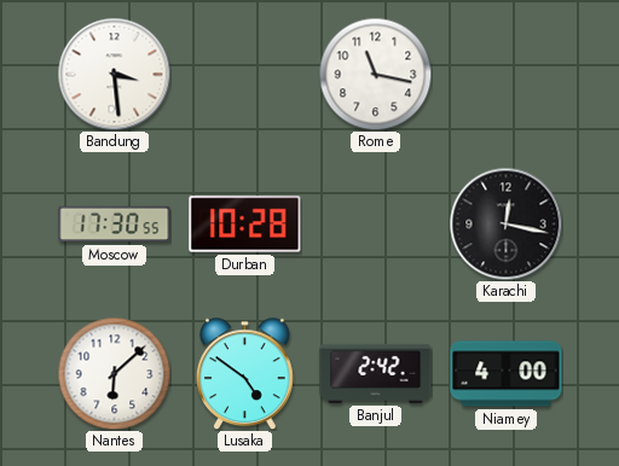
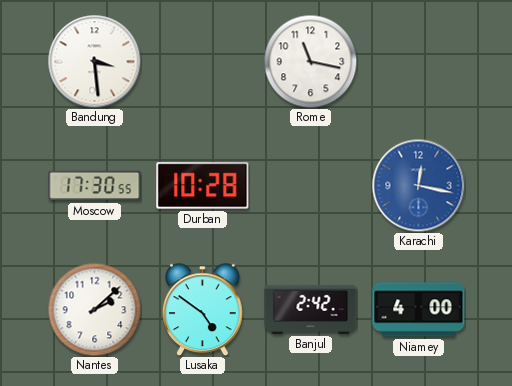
Karachi dial: black -> blue
Nantes: 6:08 -> 2:08
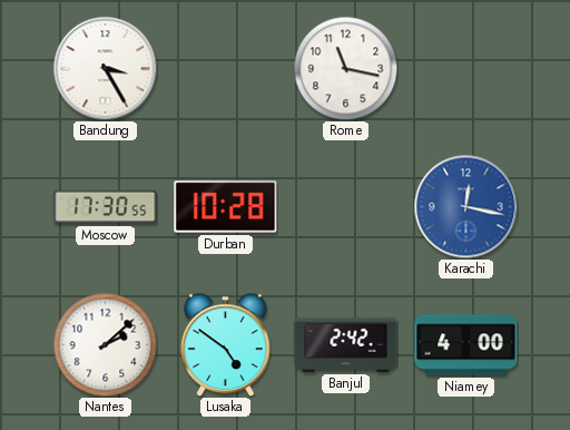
Bandung: 3:29 -> 3:25
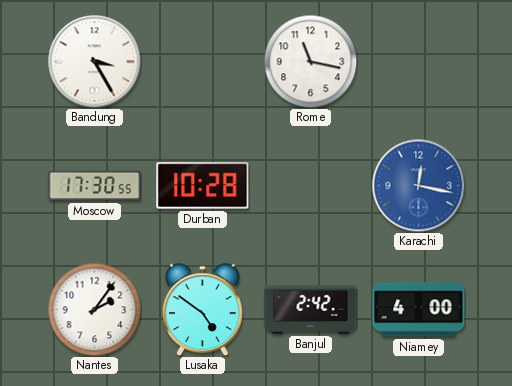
Nantes: 2:08 -> 2:06
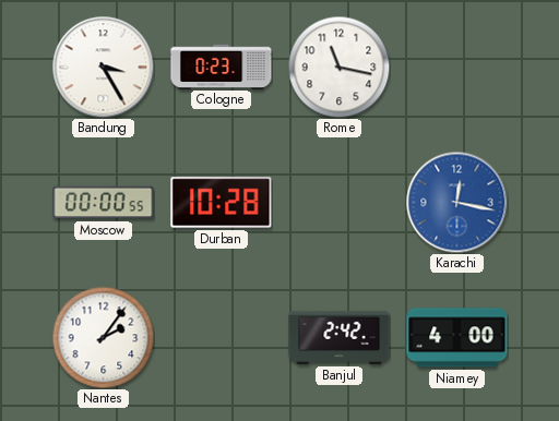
Cologne: none -> 0:23
Moscow: 17:30 -> 00:00
Lusaka: 4:51 -> none
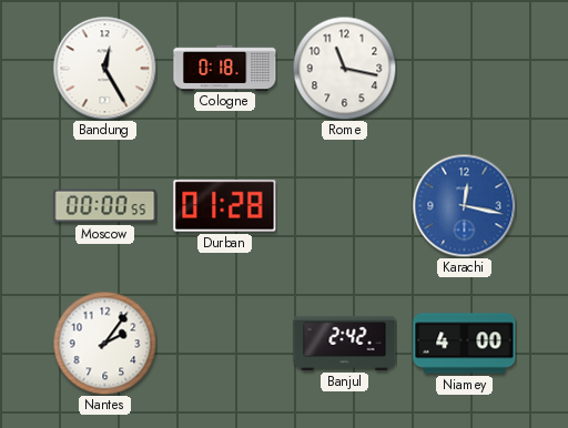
Bandung: 3:25 -> 12:25
Cologne: 0:23 -> 0:18
Durban: 10:28 -> 01:28
